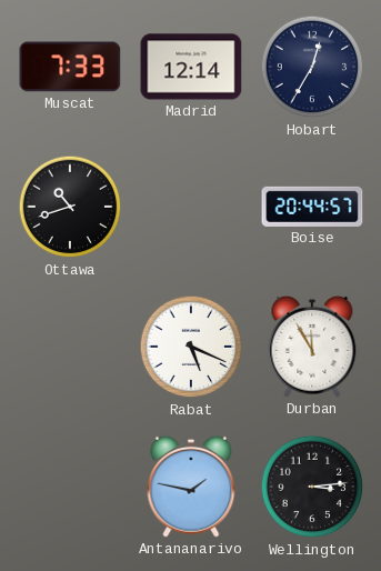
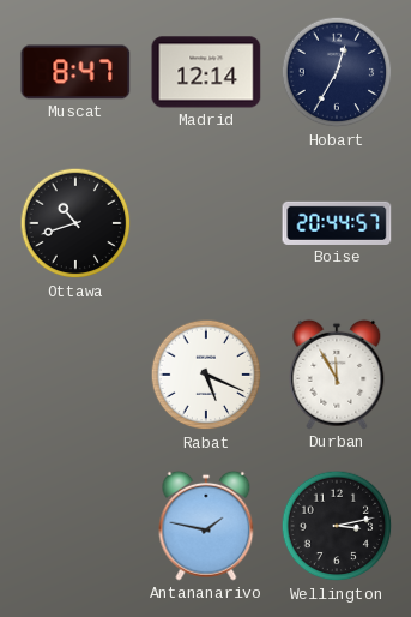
Muscat: 7:33 -> 8:47
Wellington: 3:14 -> 3:13
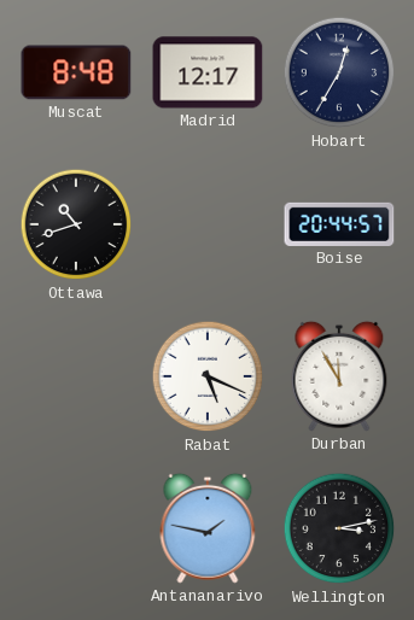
Muscat: 8:47 -> 8:48
Madrid: 12:14 -> 12:17
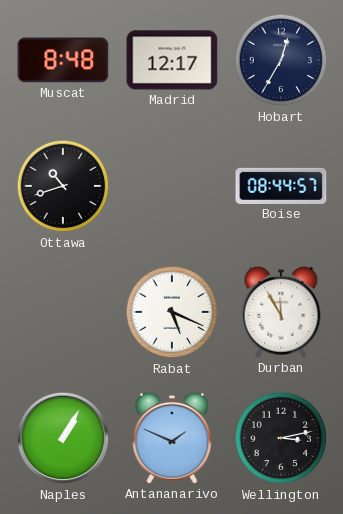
Boise: 20:44 -> 08:44
Naples: none -> 1:05
Antananarivo: 1:47 -> 1:49
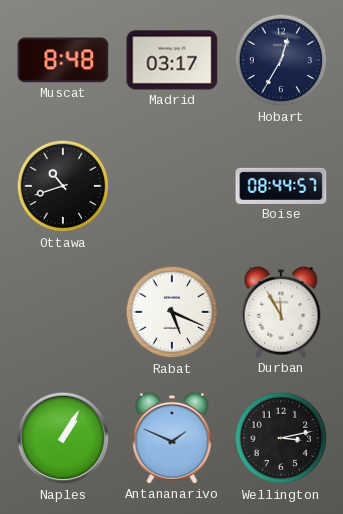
Madrid: 12:17 -> 03:17
